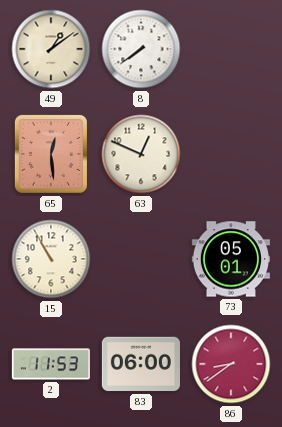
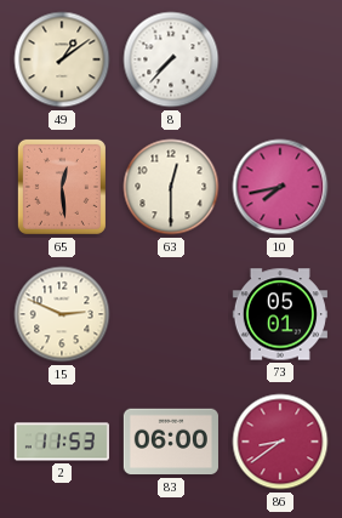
8: 7:39 -> 7:37
63: 12:49 -> 12:30
10: none -> 7:43
15: 10:55 -> 2:49
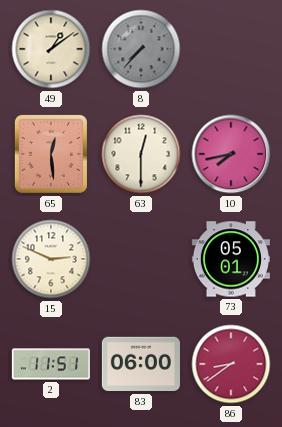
8 dial: white -> grey
2: 11:53 -> 11:51
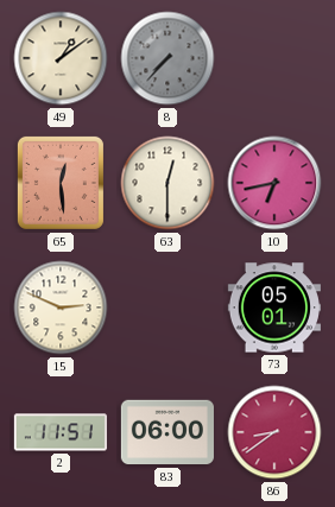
10: 7:43 -> 6:43
